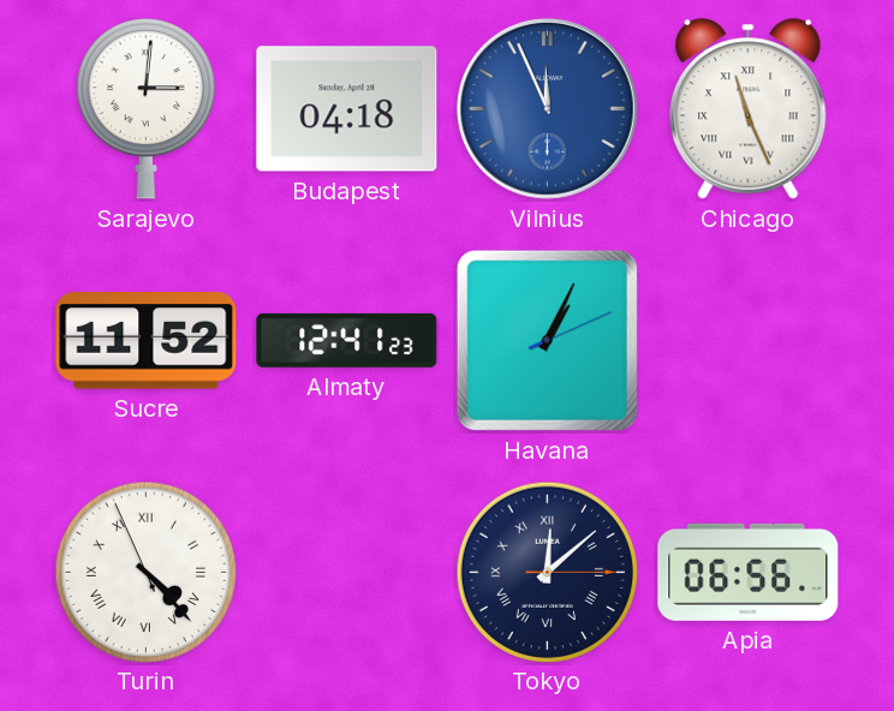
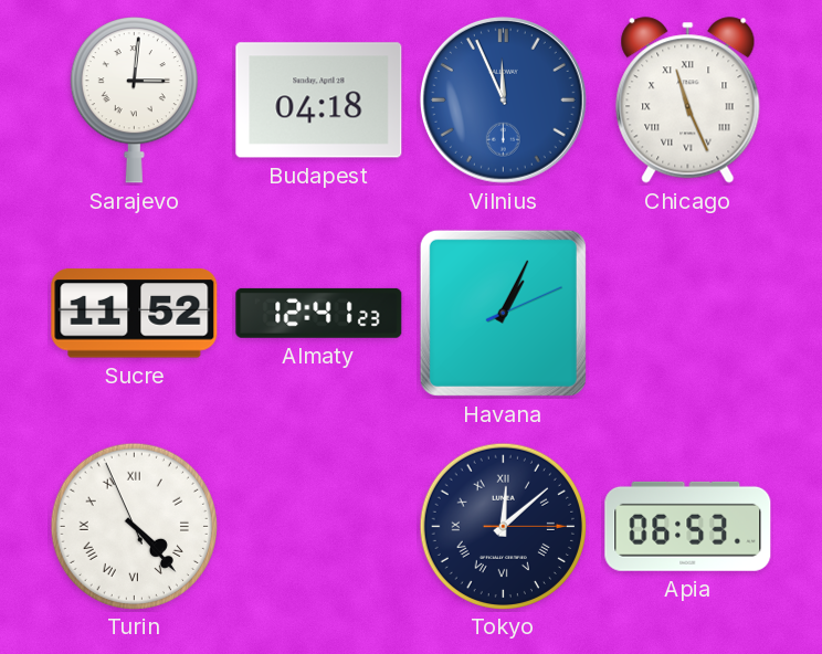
Apia: 06:56 -> 06:53
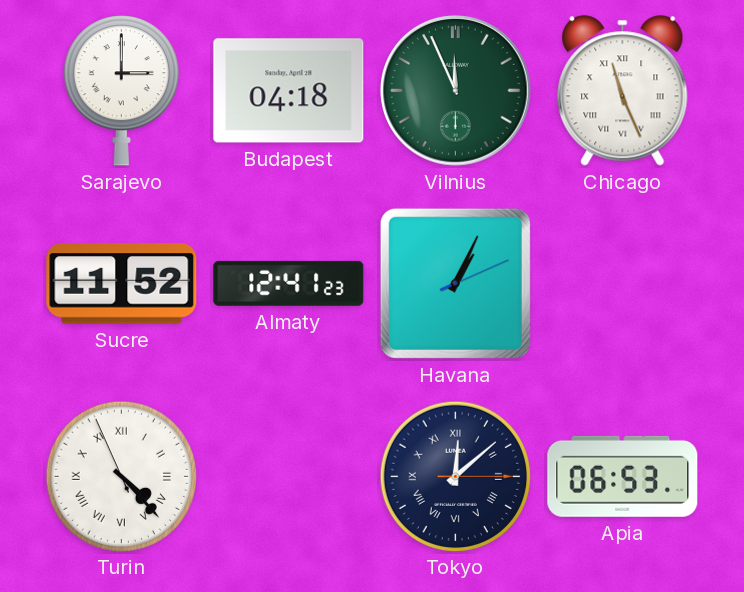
Sarajevo: 3:01 -> 3:00
Vilnius dial: blue -> green
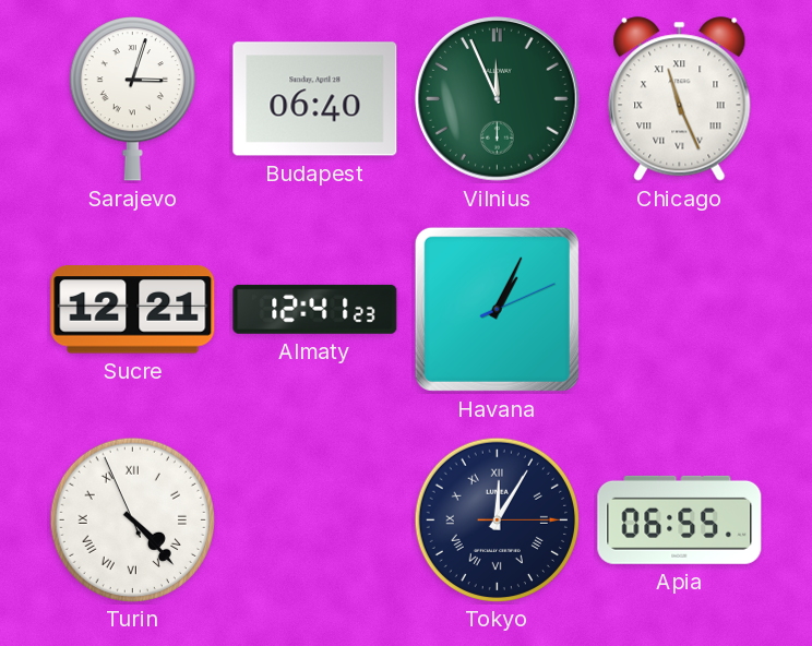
Sarajevo: 3:00 -> 3:03
Budapest: 04:18 -> 06:40
Sucre: 11:52 -> 12:21
Tokyo: 12:08 -> 12:05
Apia: 06:53 -> 06:55
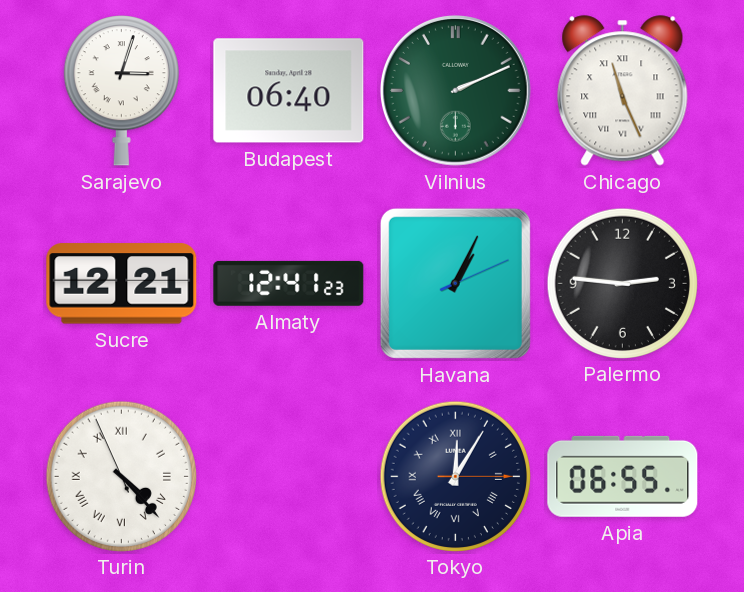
Vilnius: 11:56 -> 2:11
Palermo: none -> 2:46
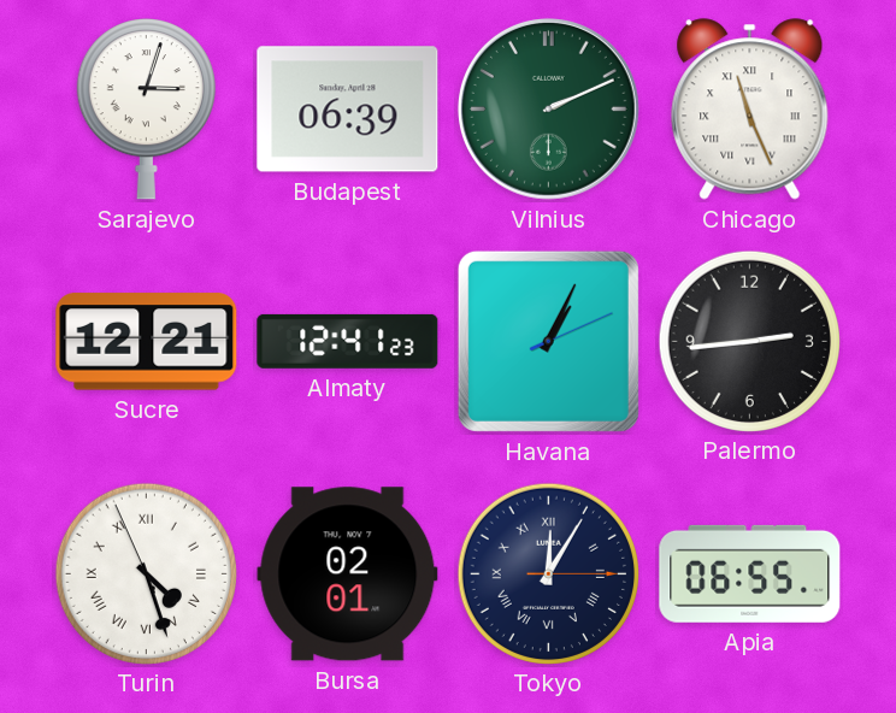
Budapest: 06:40 -> 06:39
Palermo: 2:46 -> 2:44
Turin: 4:22 -> 4:26
Bursa: none -> 02:01
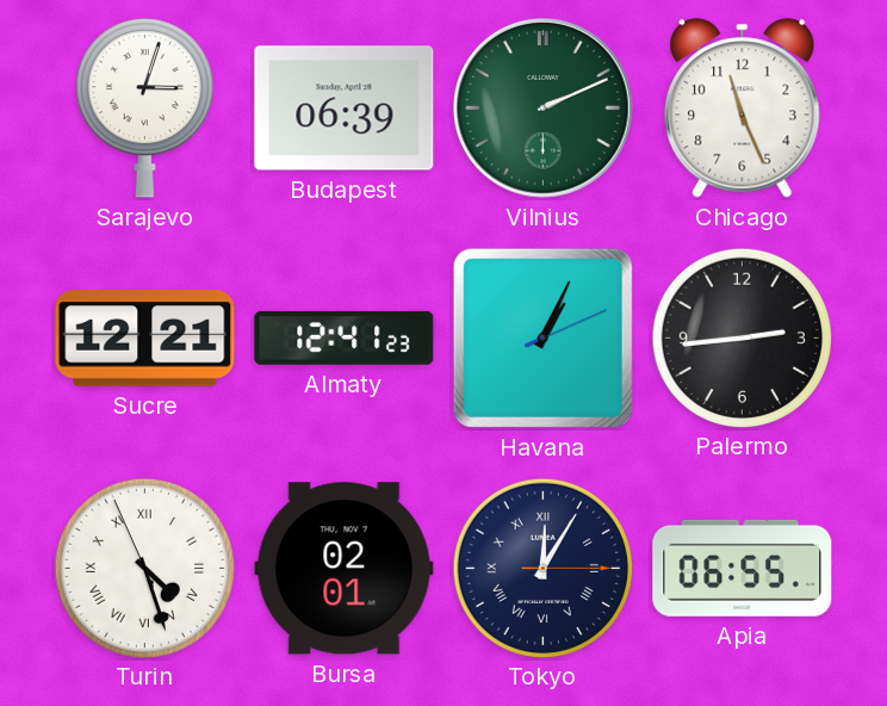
Chicago numerals: Roman -> Arabic
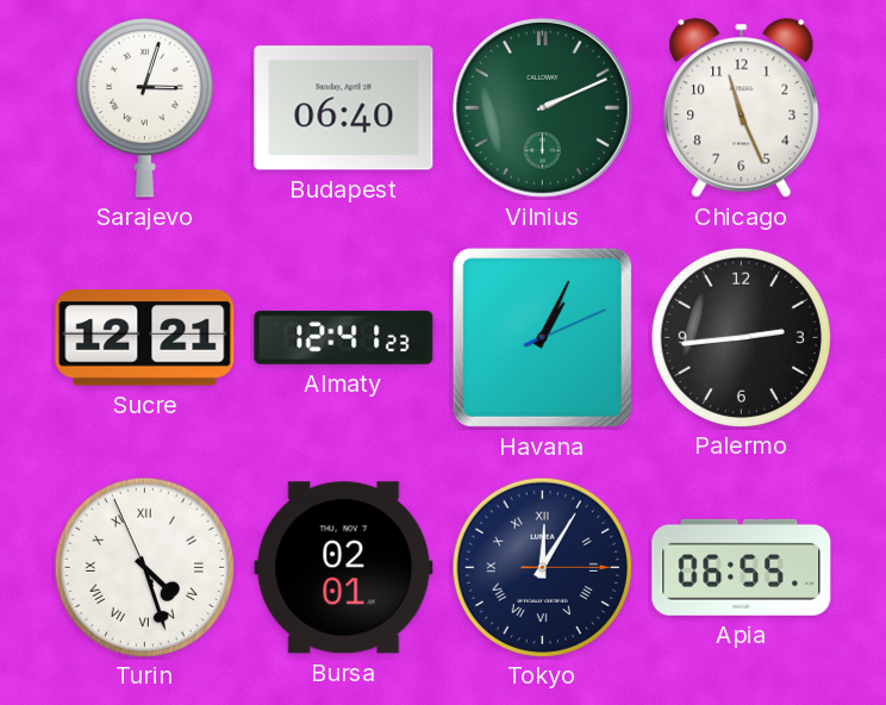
Budapest: 06:39 -> 06:40
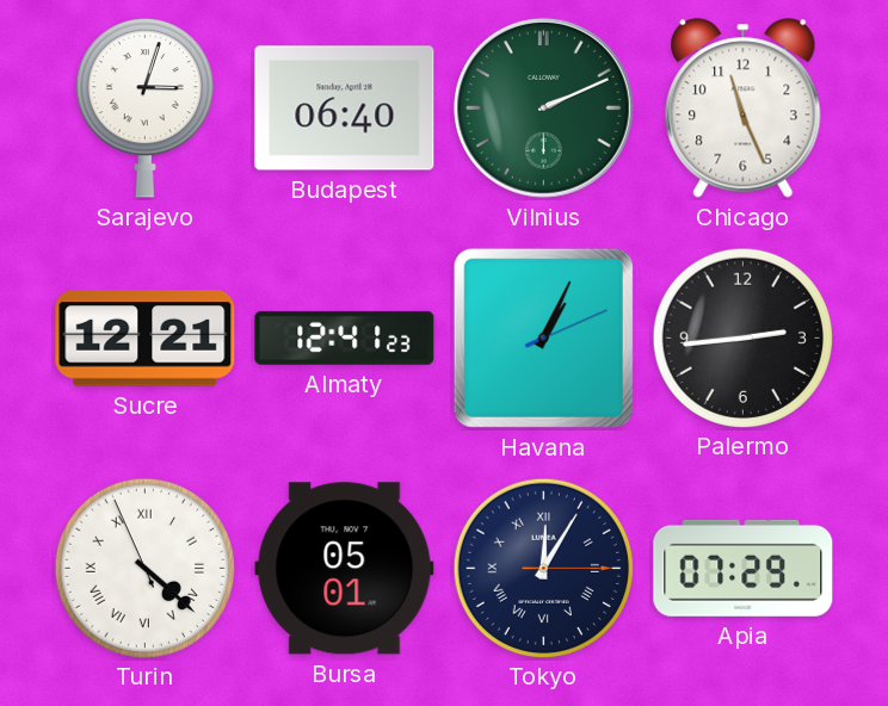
Turin: 4:26 -> 4:21
Bursa: 02:01 -> 05:01
Apia: 06:55 -> 07:29
